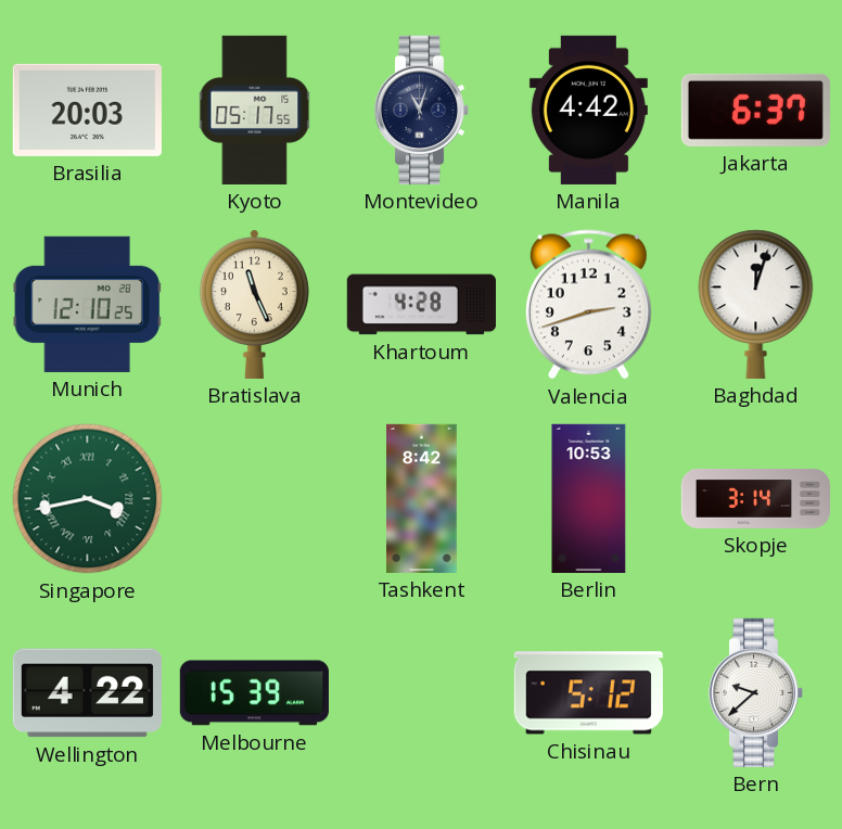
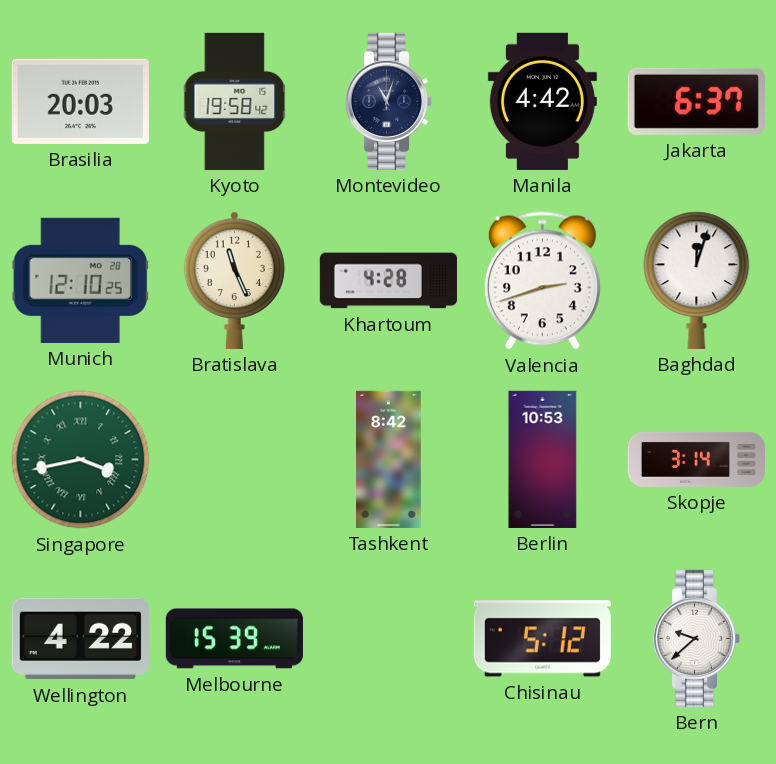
Kyoto: 05:17 -> 19:58
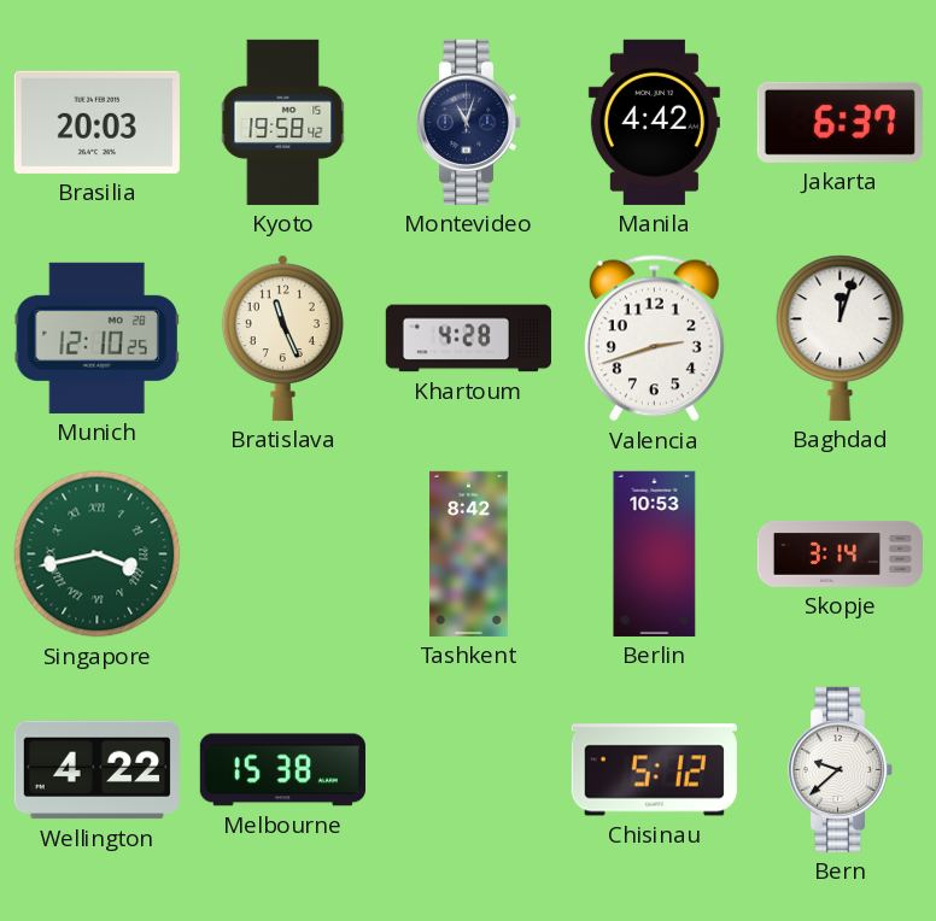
Melbourne: 15:39 -> 15:38
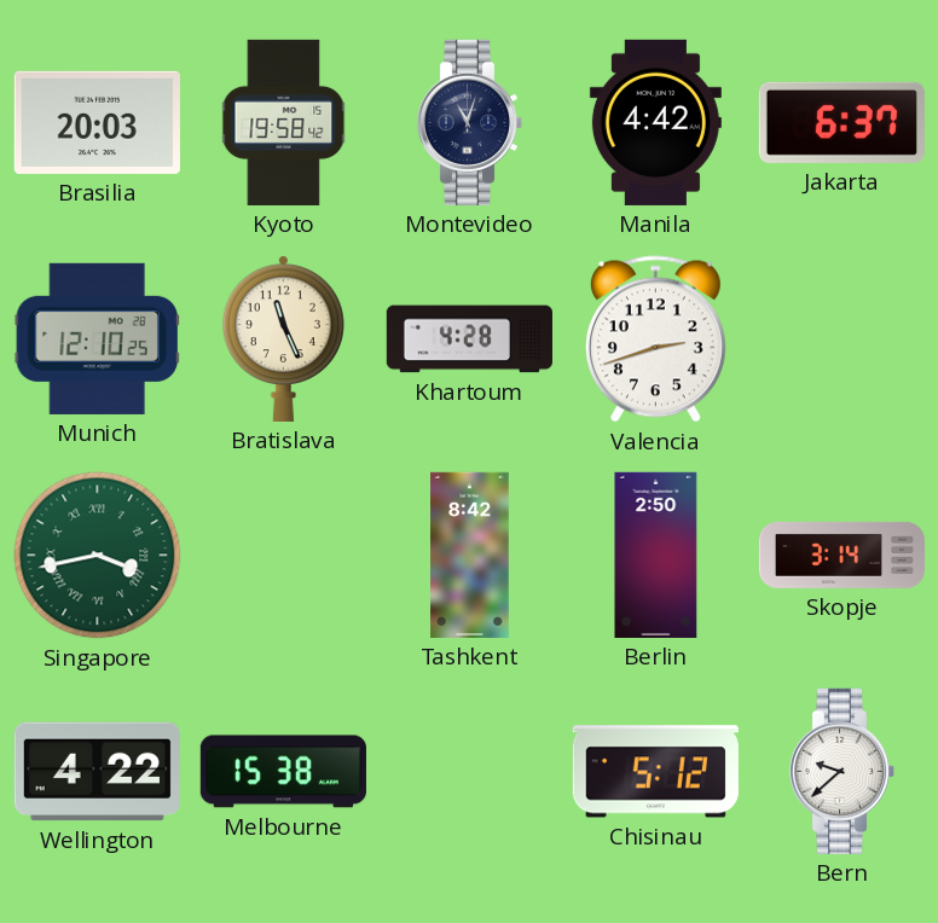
Baghdad: 12:03 -> none
Berlin: 10:53 -> 2:50
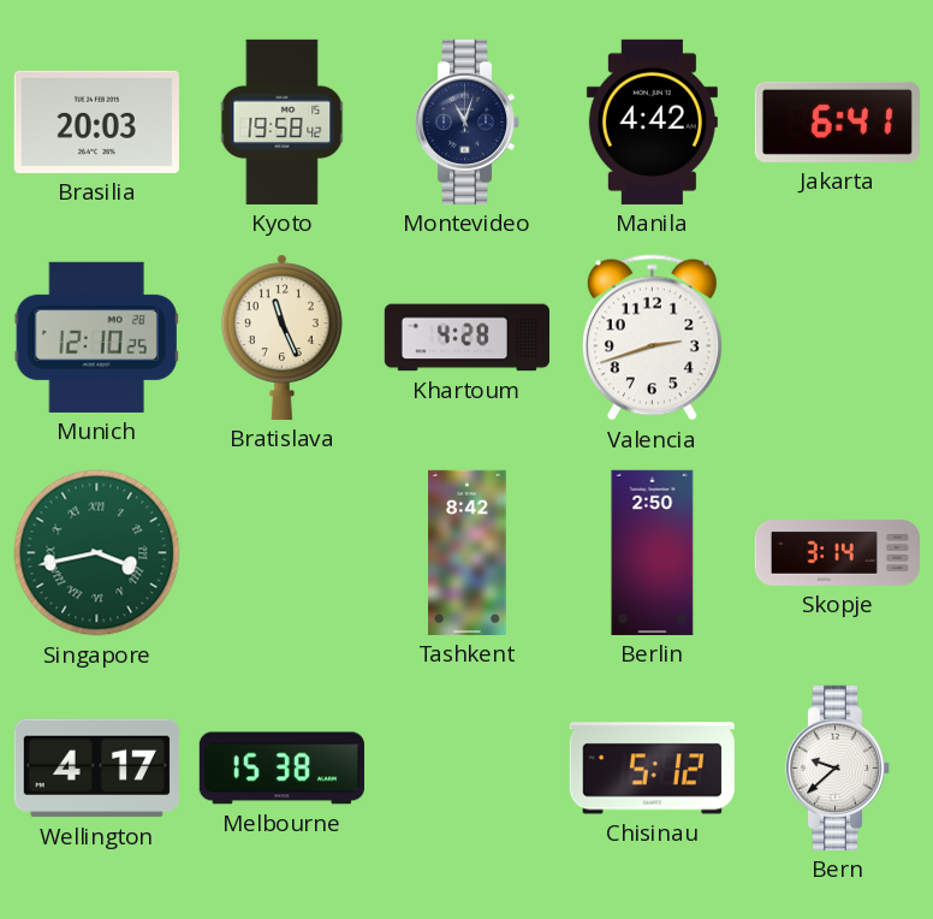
Jakarta: 6:37 -> 6:41
Wellington: 4:22 -> 4:17
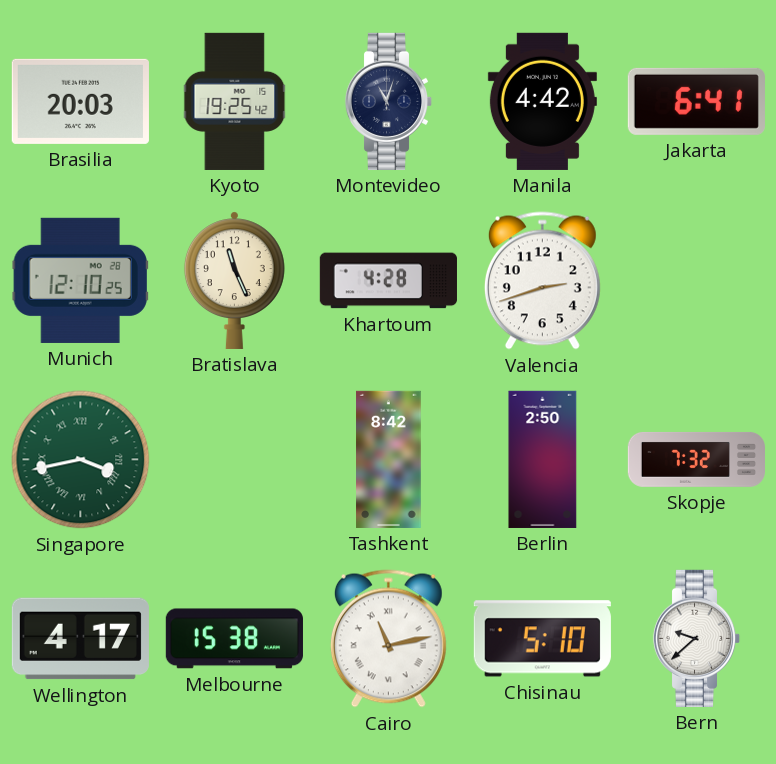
Kyoto: 19:58 -> 19:25
Skopje: 3:14 -> 7:32
Cairo: none -> 11:13
Chisinau: 5:12 -> 5:10
